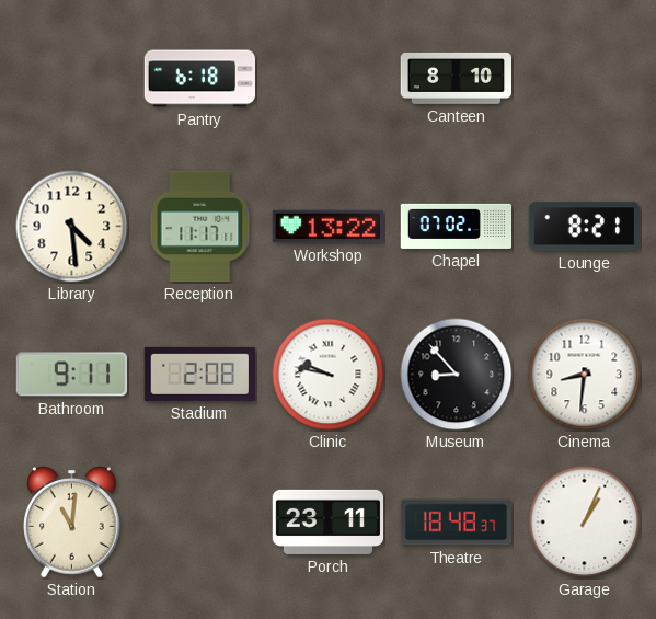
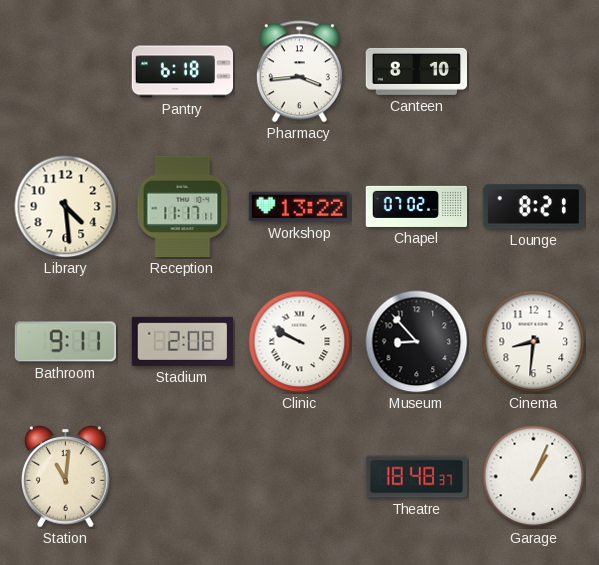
Pharmacy: none -> 3:44
Clinic: 9:47 -> 9:50
Porch: 23:11 -> none
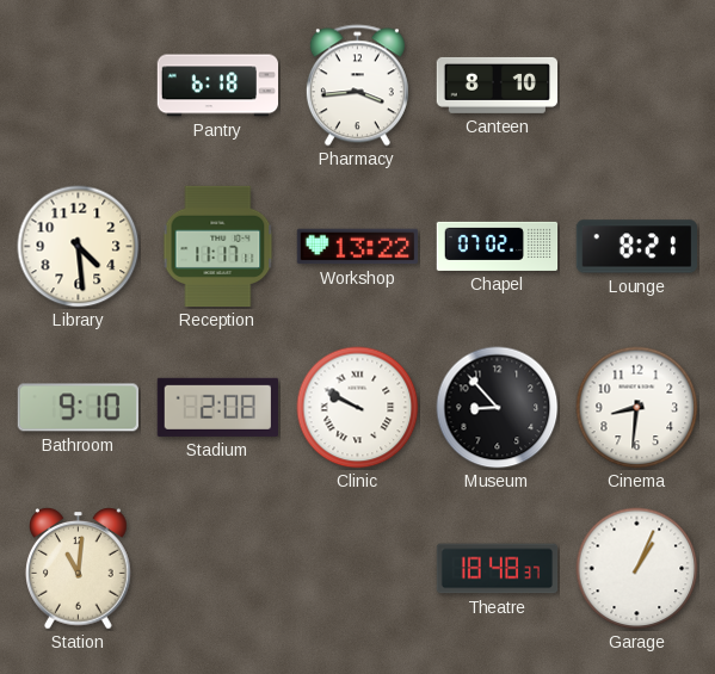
Bathroom: 9:11 -> 9:10
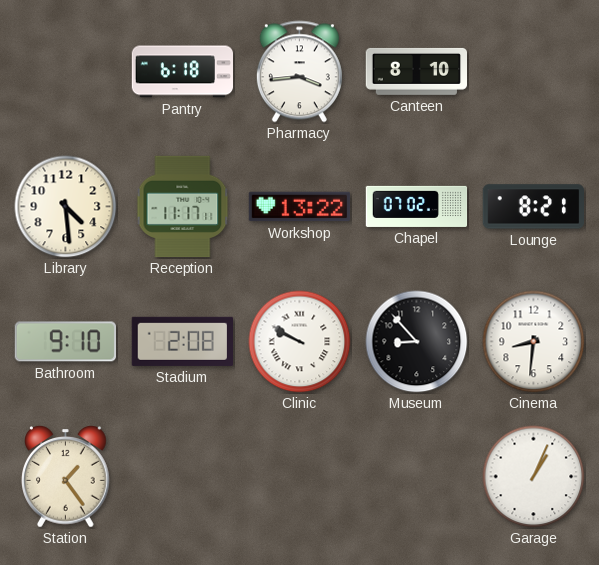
Station: 11:01 -> 1:24
Theatre: 18:48 -> none
